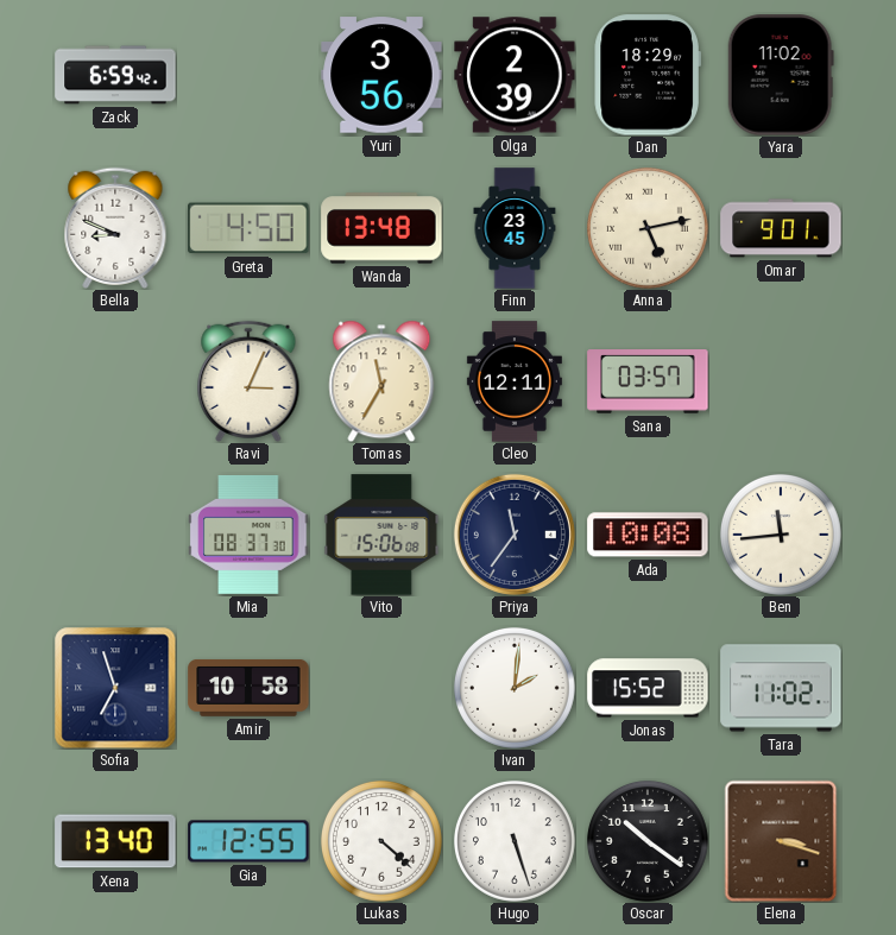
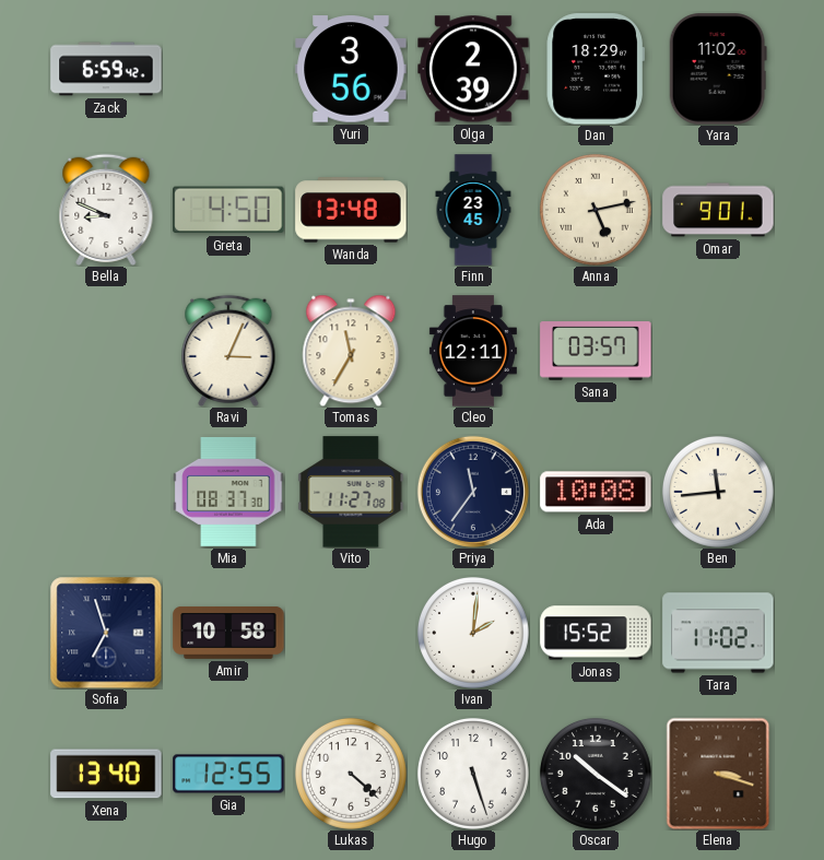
Vito: 15:06 -> 11:27
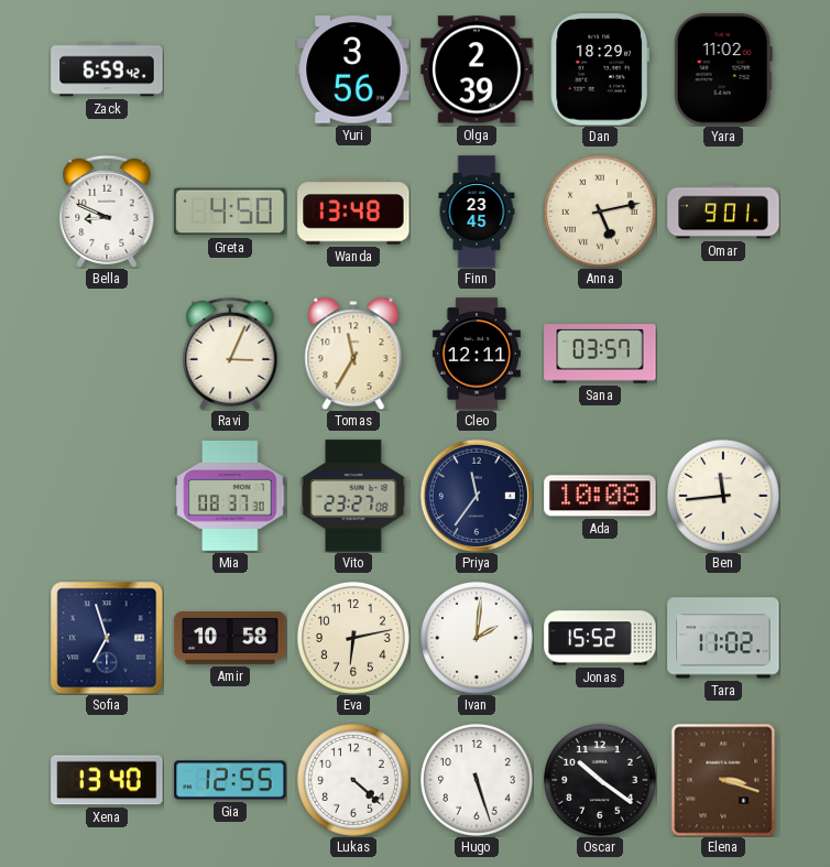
Vito: 11:27 -> 23:27
Eva: none -> 6:13
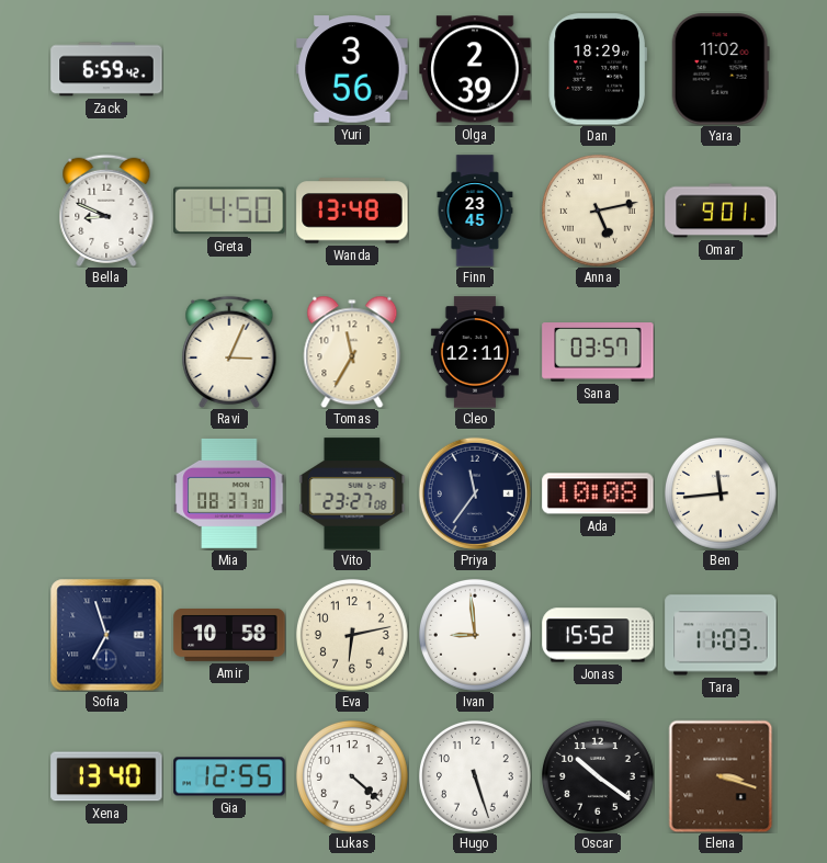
Ivan: 2:01 -> 8:59
Tara: 11:02 -> 11:03
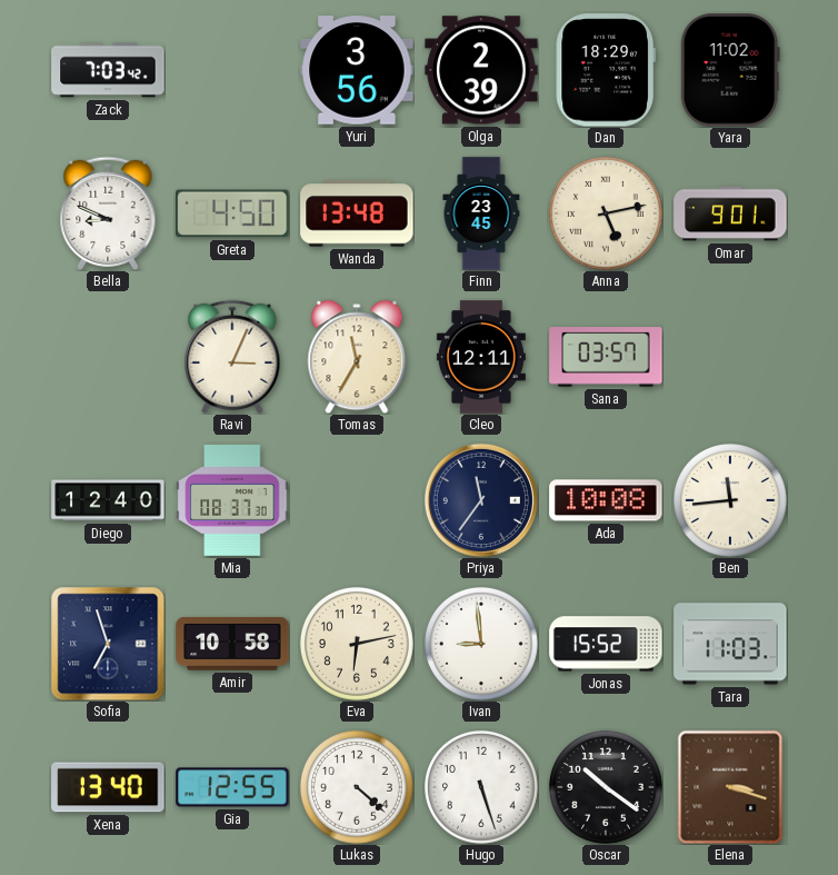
Zack: 6:59 -> 7:03
Diego: none -> 12:40
Vito: 23:27 -> none
